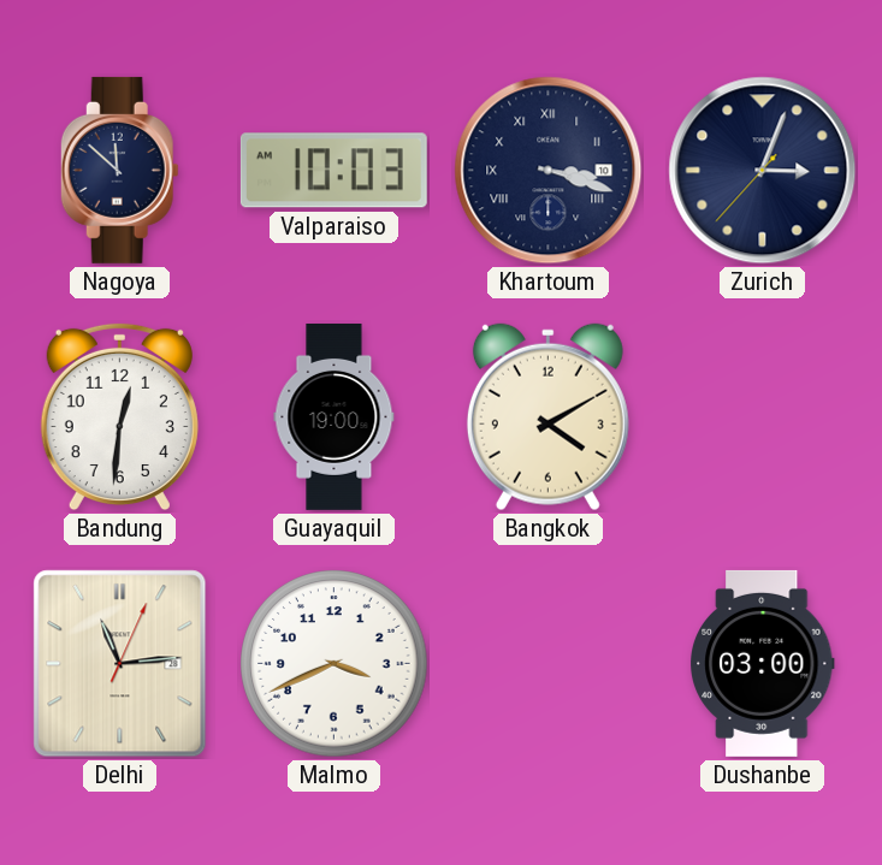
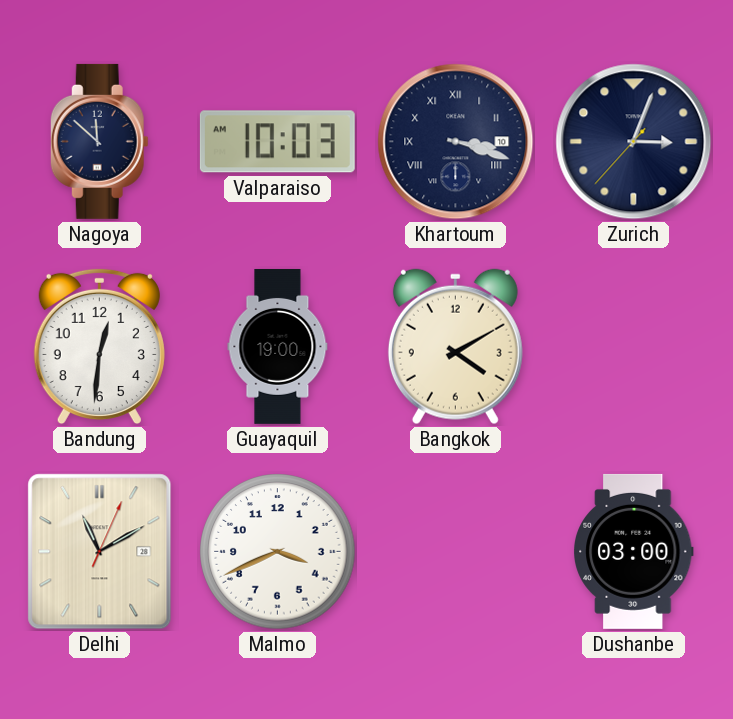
Delhi: 11:14 -> 11:10
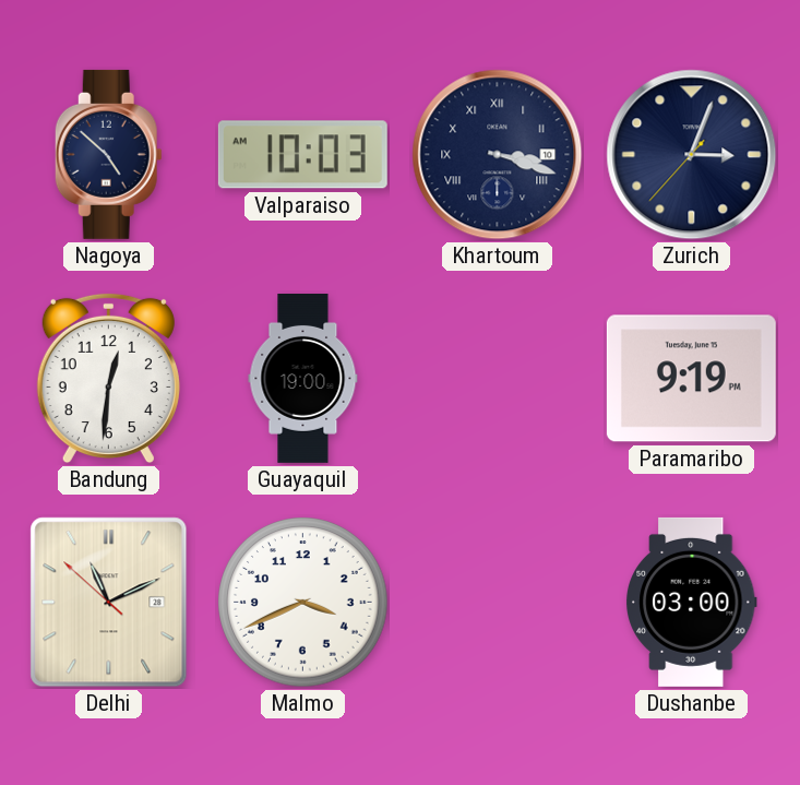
Nagoya: 11:52 -> 4:52
Bangkok: 4:10 -> none
Paramaribo: none -> 9:19
Delhi: 11:10:04 -> 11:10:52
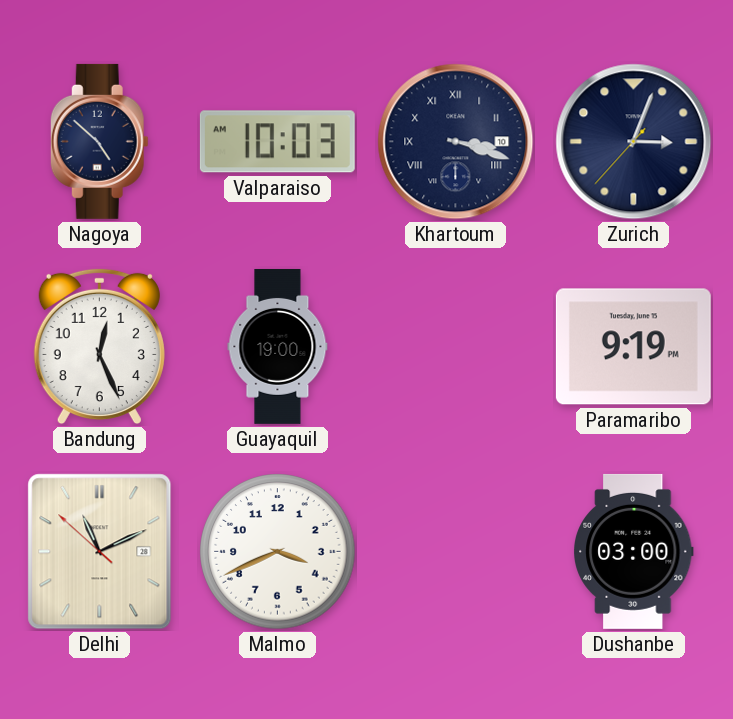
Bandung: 12:31 -> 12:26
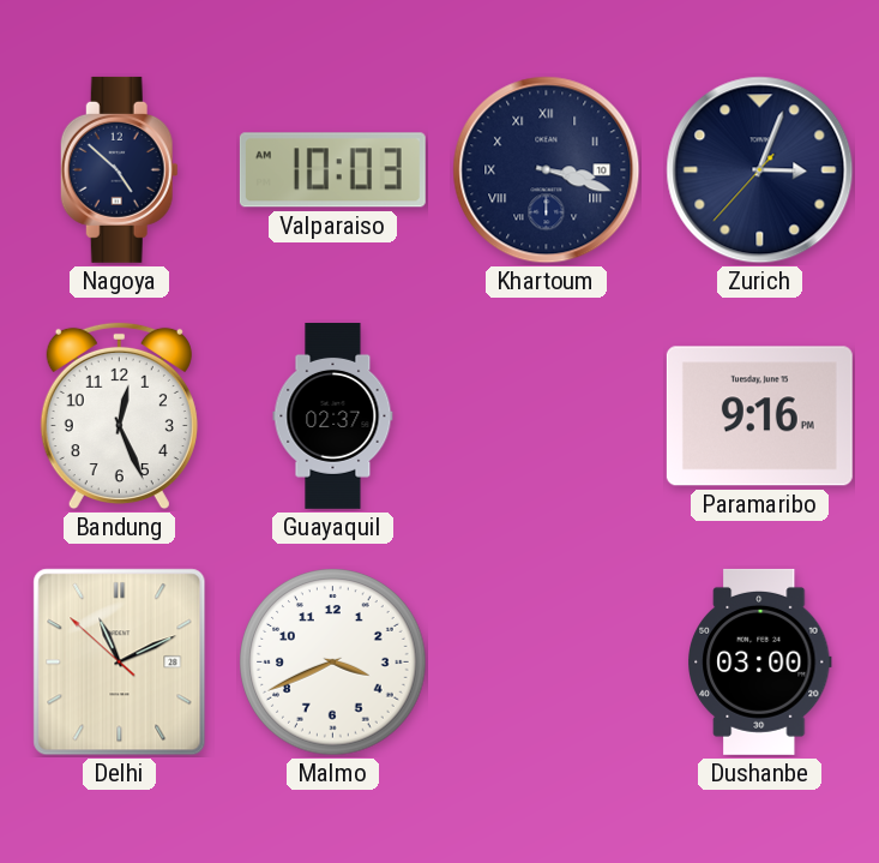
Guayaquil: 19:00 -> 02:37
Paramaribo: 9:19 -> 9:16
